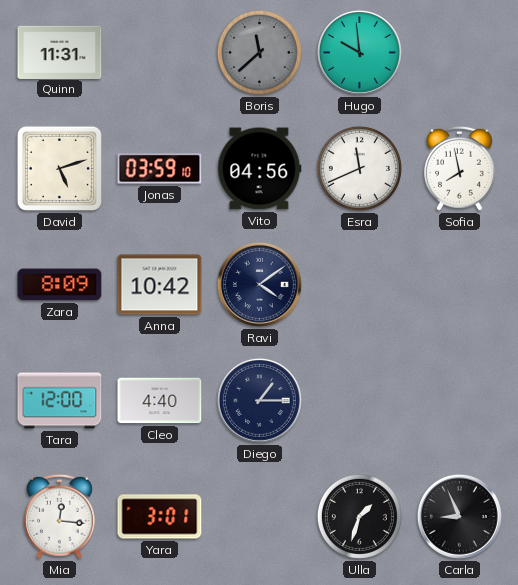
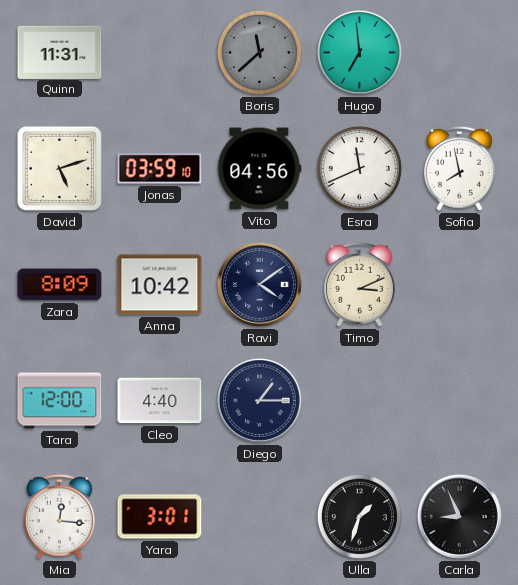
Hugo: 9:59 -> 6:59
Timo: none -> 3:11
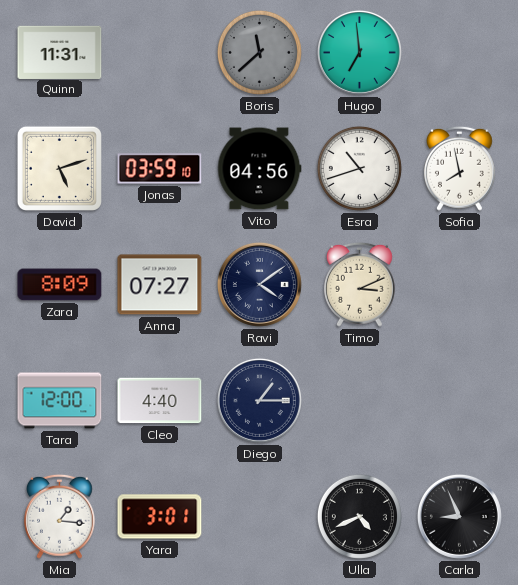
Esra: 11:41 -> 10:42
Anna: 10:42 -> 07:27
Mia: 12:16 -> 1:16
Ulla: 1:33 -> 4:41
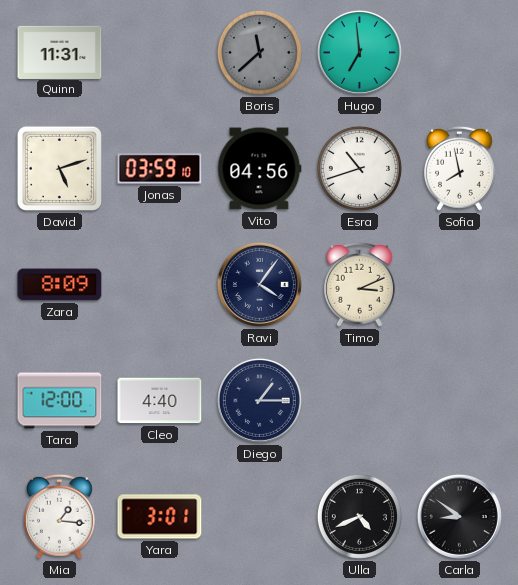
Anna: 07:27 -> none
Ravi: 4:09 -> 4:06
Carla: 8:56 -> 8:51
